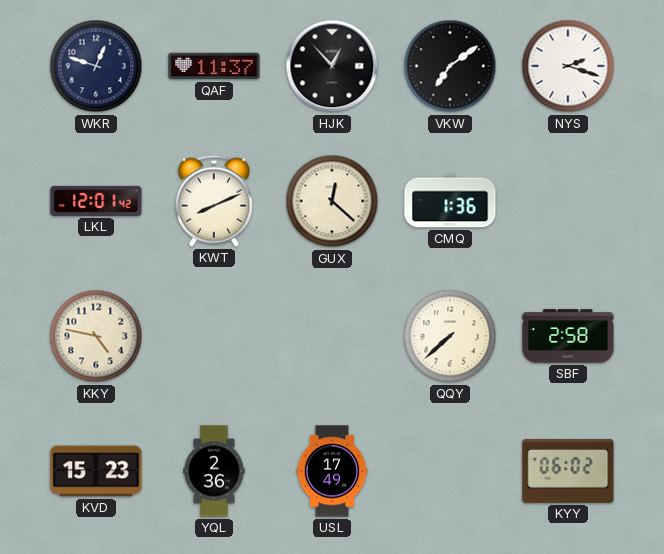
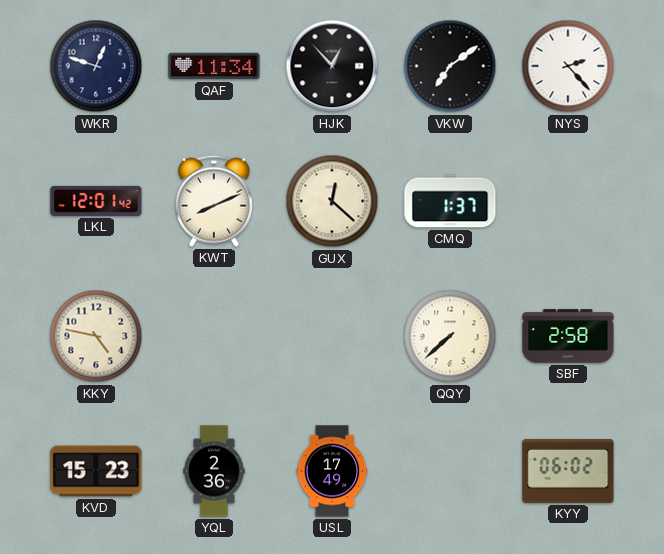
QAF: 11:37 -> 11:34
NYS: 2:18 -> 2:23
CMQ: 1:36 -> 1:37
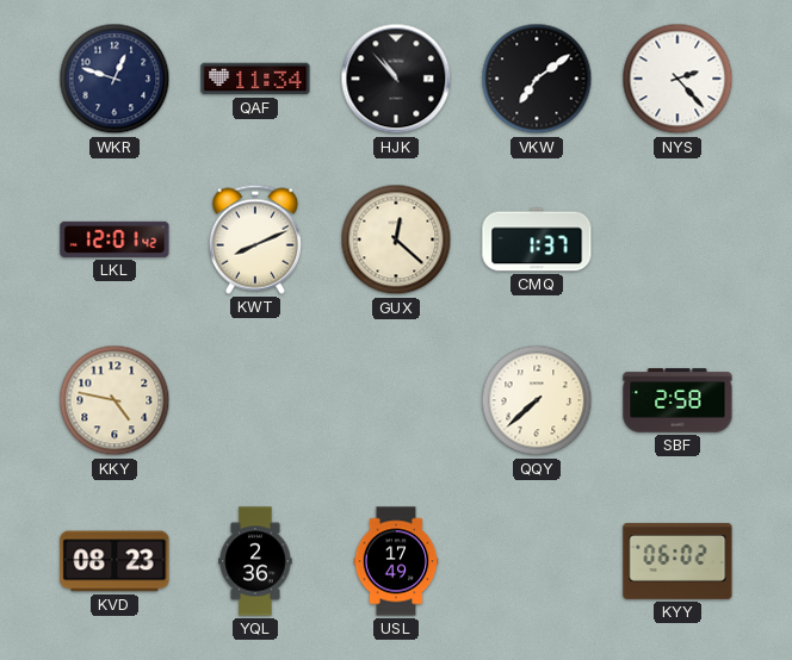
HJK: 12:53 -> 10:53
KVD: 15:23 -> 08:23
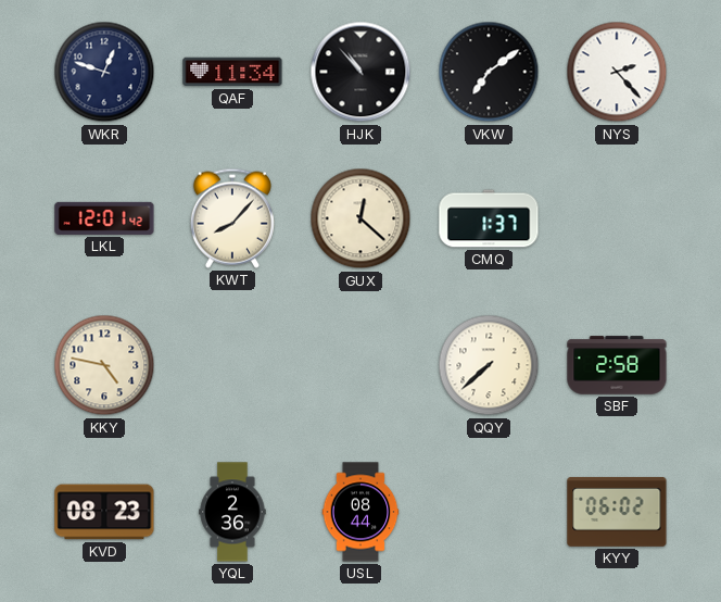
KWT: 8:11 -> 8:07
USL: 17:49 -> 08:44
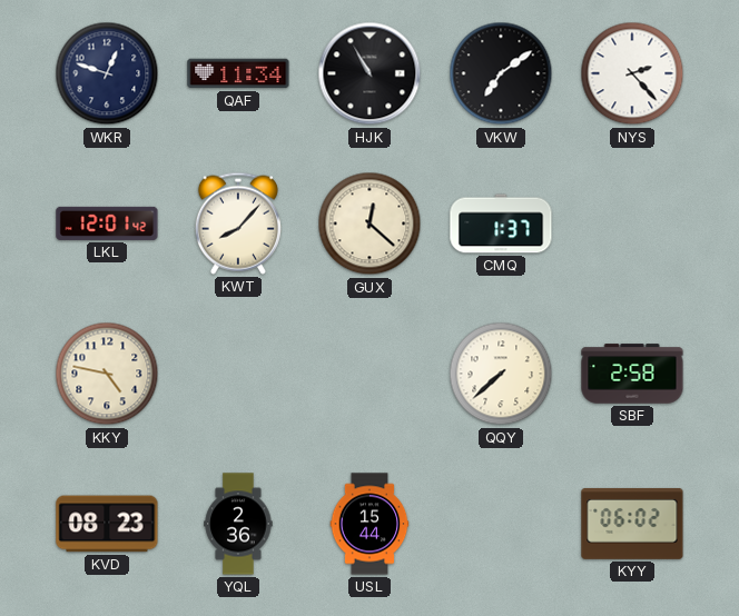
HJK: 10:53 -> 10:55
USL: 08:44 -> 15:44
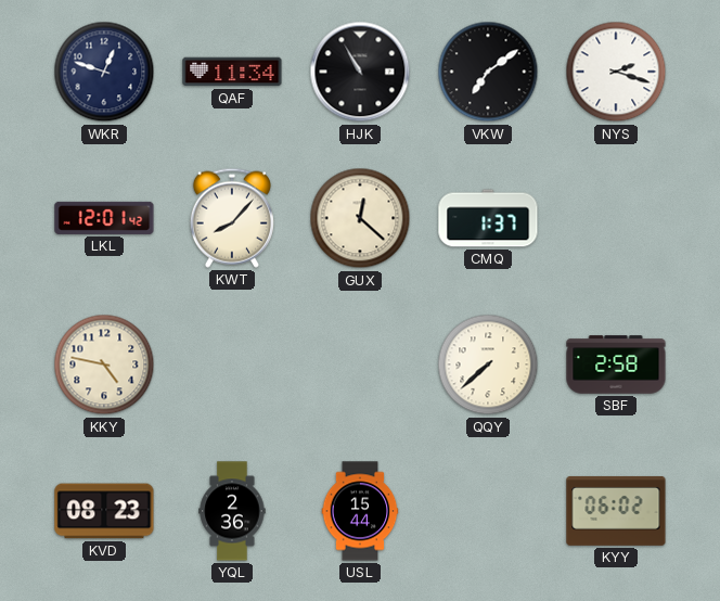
NYS: 2:23 -> 2:18
